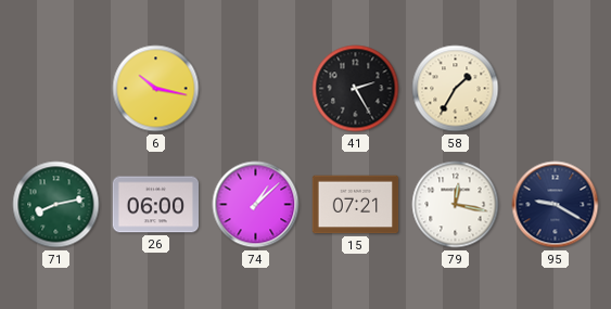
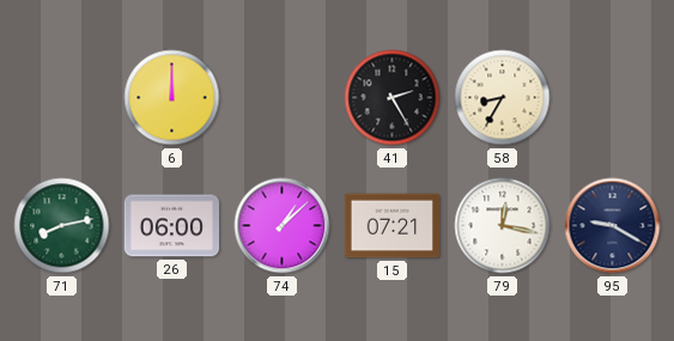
6: 10:17 -> 12:00
58: 1:35 -> 8:35
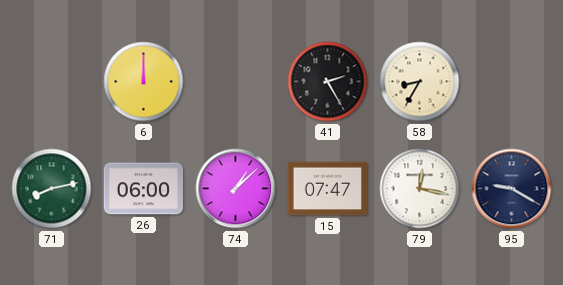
15: 07:21 -> 07:47
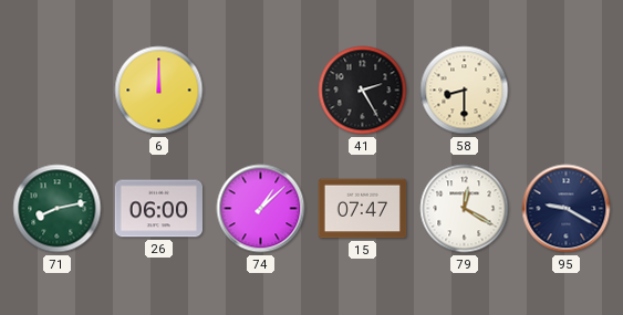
58: 8:35 -> 8:30
79: 12:17 -> 12:20
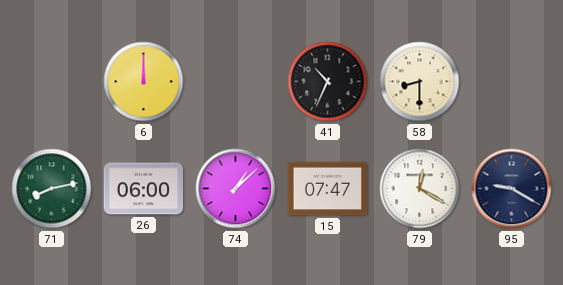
41: 2:25 -> 10:34
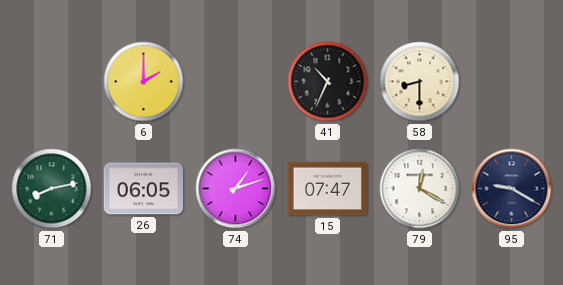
6: 12:00 -> 2:00
26: 06:00 -> 06:05
74: 1:08 -> 1:12
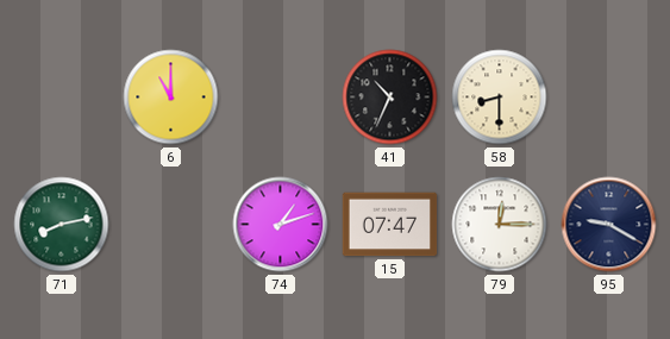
6: 2:00 -> 11:00
26: 06:05 -> none
79: 12:20 -> 12:15
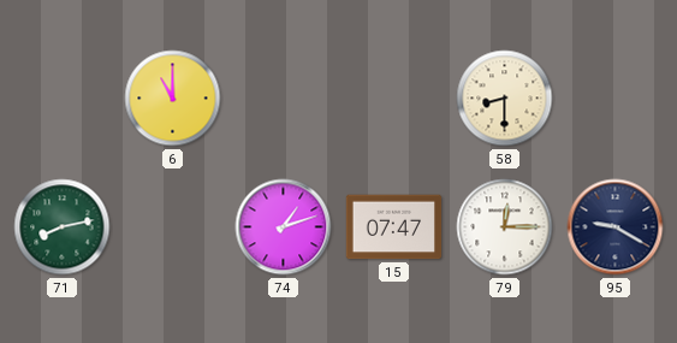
41: 10:34 -> none
